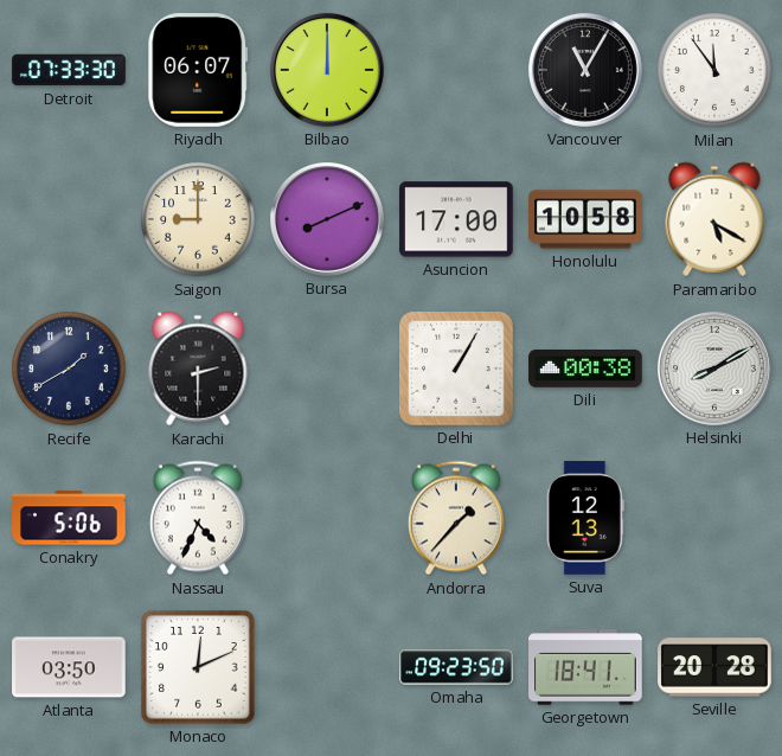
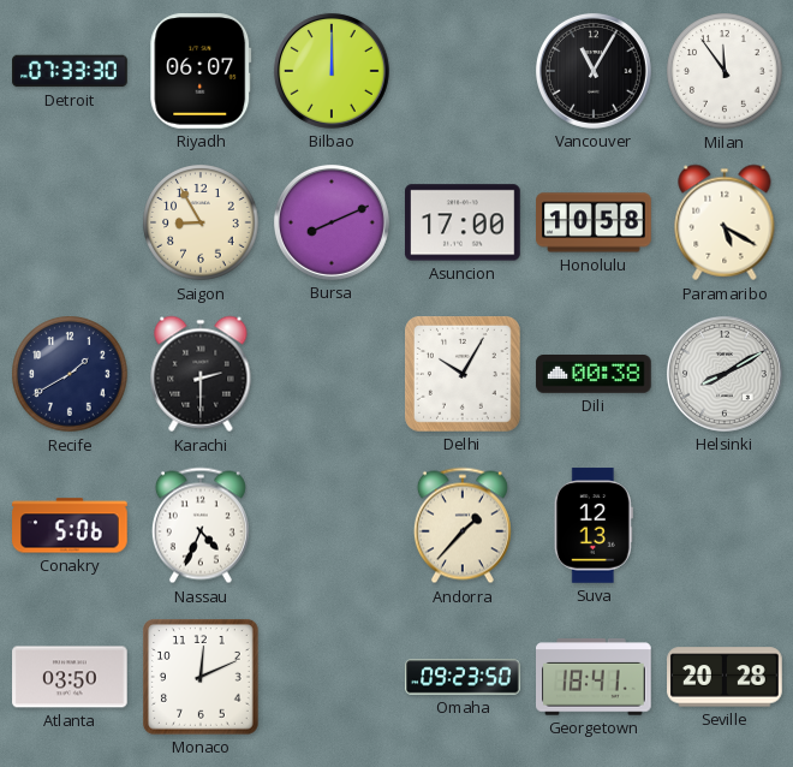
Saigon: 9:00 -> 8:55
Delhi: 1:05 -> 10:05
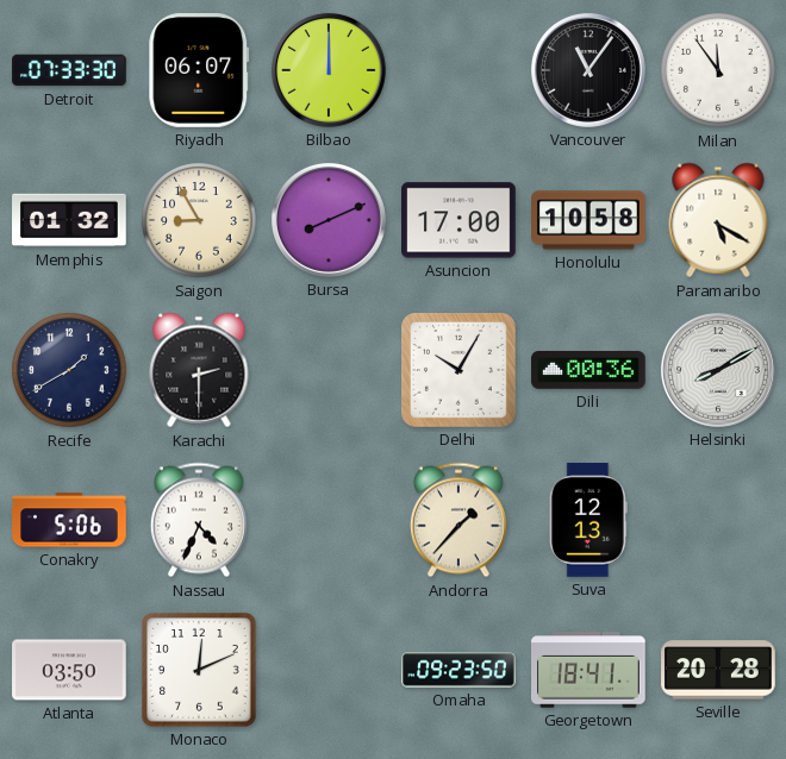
Vancouver: 11:05 -> 11:06
Memphis: none -> 01:32
Dili: 00:38 -> 00:36
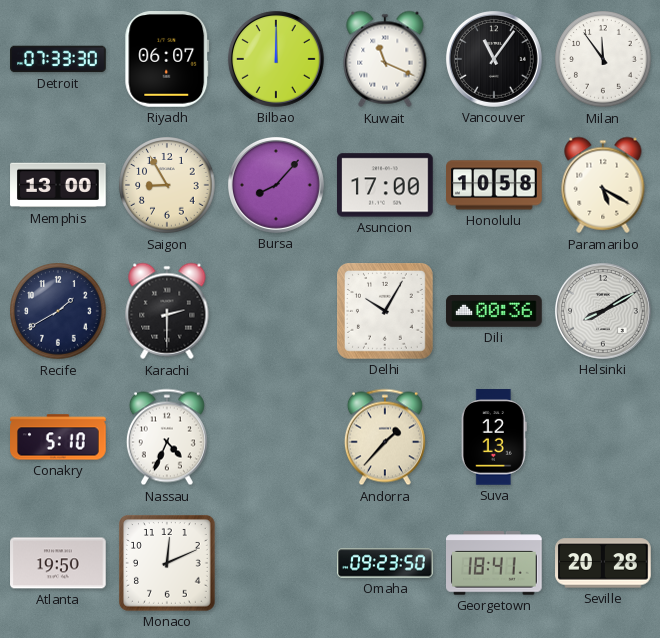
Kuwait: none -> 11:19
Memphis: 01:32 -> 13:00
Bursa: 8:11 -> 8:07
Conakry: 5:06 -> 5:10
Atlanta: 03:50 -> 19:50
